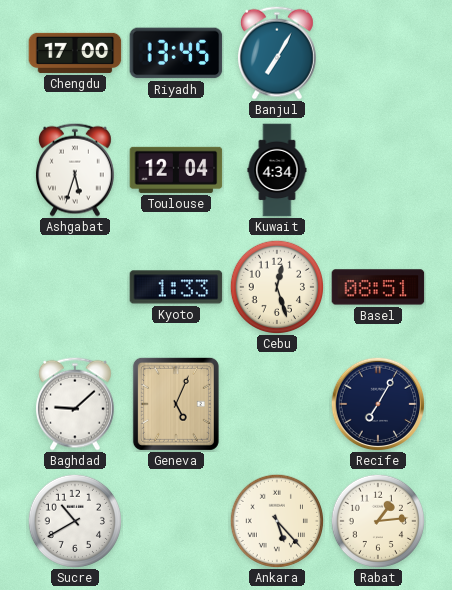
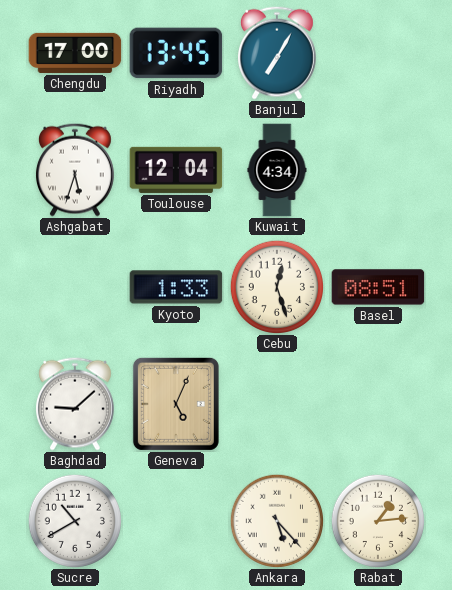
Recife: 7:05 -> none
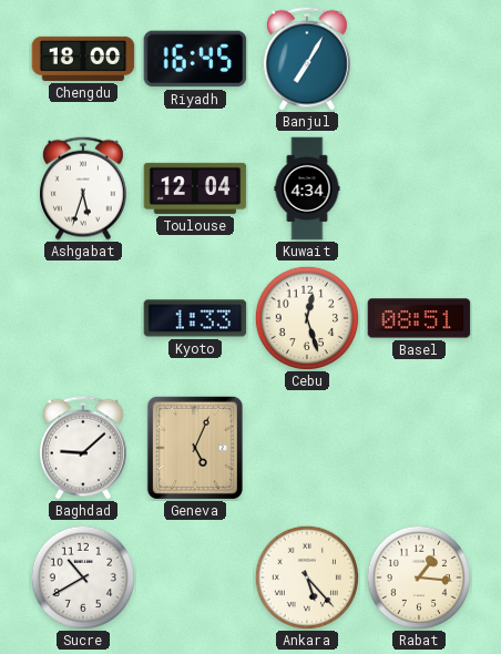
Chengdu: 17:00 -> 18:00
Riyadh: 13:45 -> 16:45
Rabat: 1:14 -> 1:16
